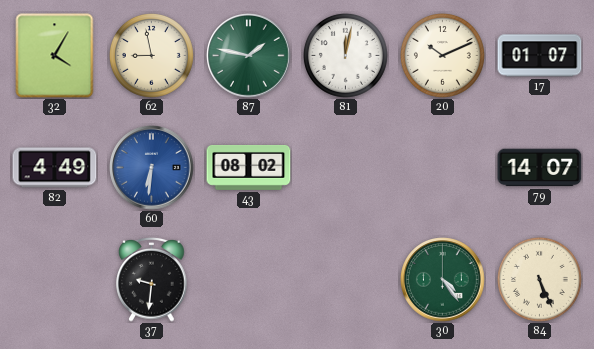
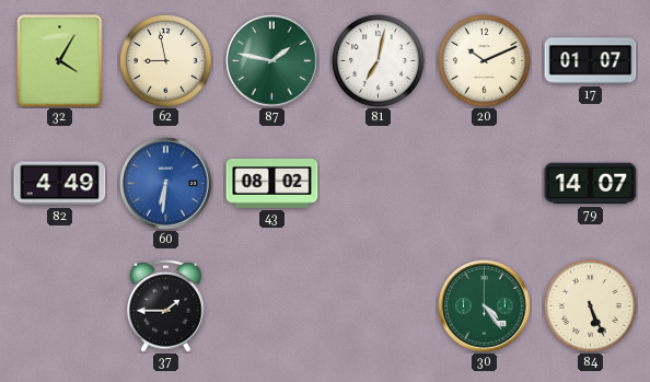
81: 12:02 -> 7:02
37: 9:31 -> 1:45
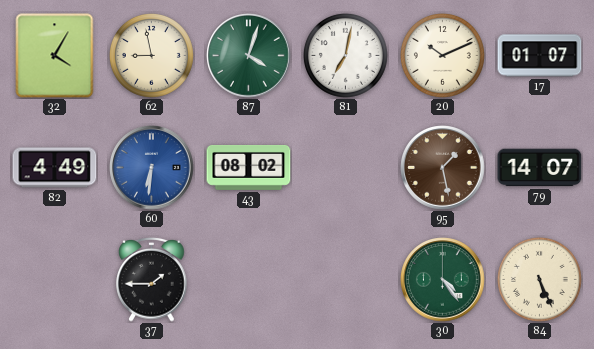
87: 1:47 -> 4:03
95: none -> 1:28
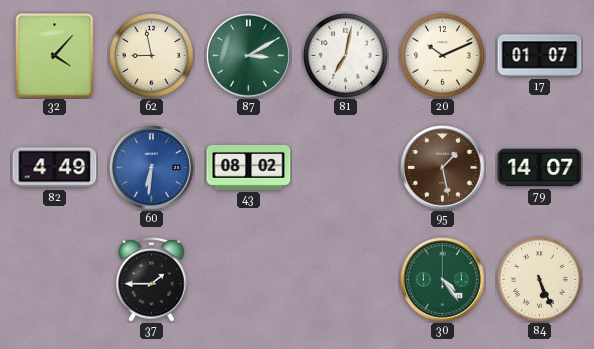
32: 4:05 -> 4:07
87: 4:03 -> 3:10
